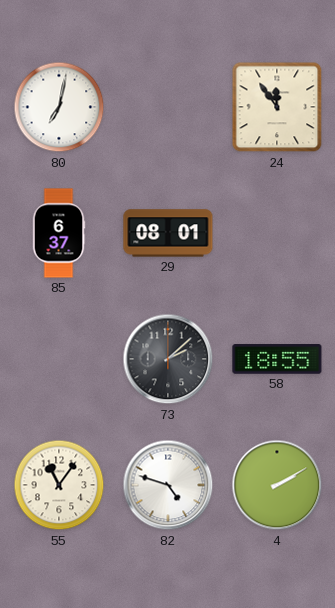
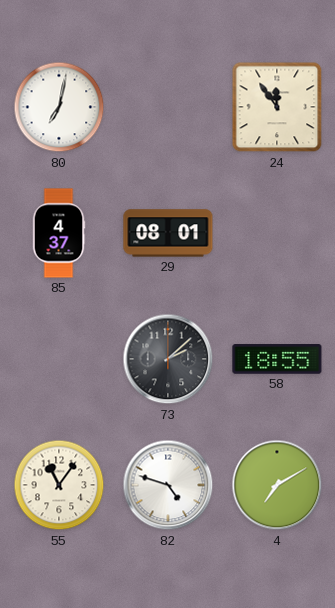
85: 6:37 -> 4:37
4: 2:10 -> 7:10
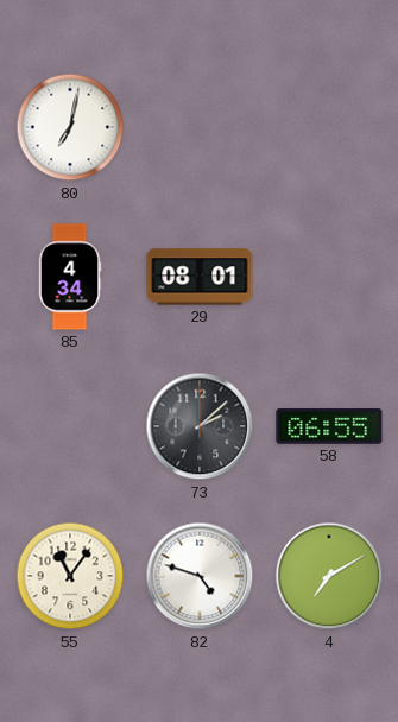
24: 11:54 -> none
85: 4:37 -> 4:34
58: 18:55 -> 06:55
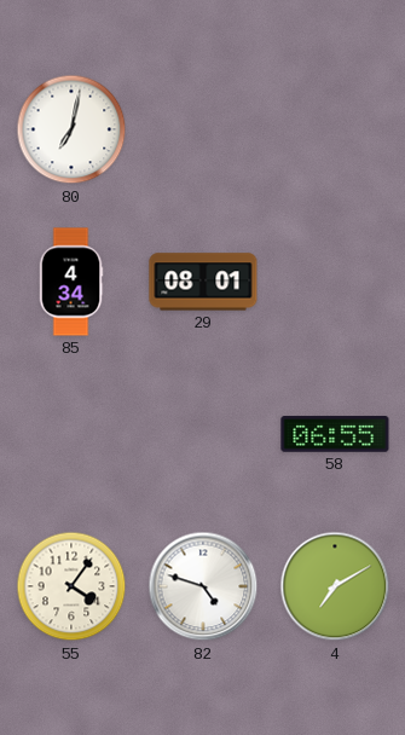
73: 2:08 -> none
55: 11:06 -> 4:06
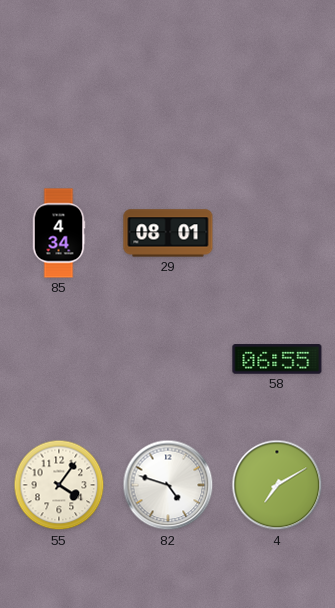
80: 7:02 -> none
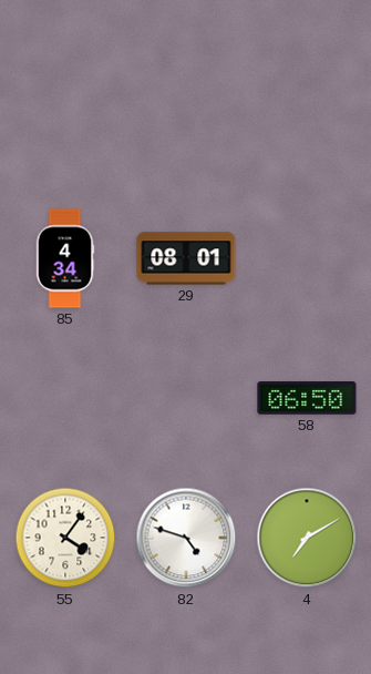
58: 06:55 -> 06:50
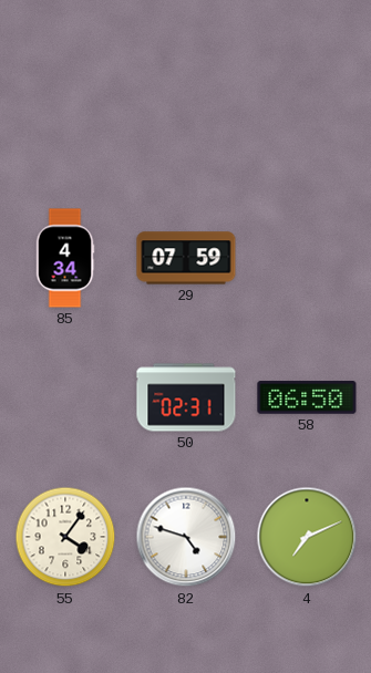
29: 08:01 -> 07:59
50: none -> 02:31
4: 7:10 -> 7:11
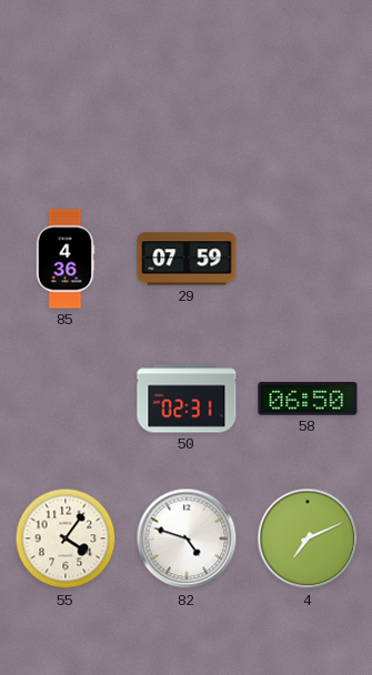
85: 4:34 -> 4:36
